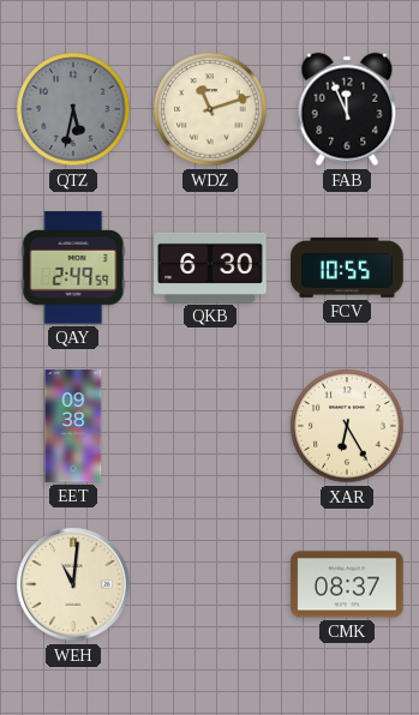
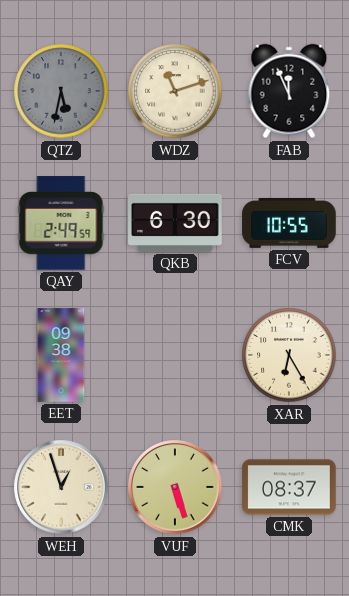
WEH: 11:01 -> 12:57
VUF: none -> 5:27
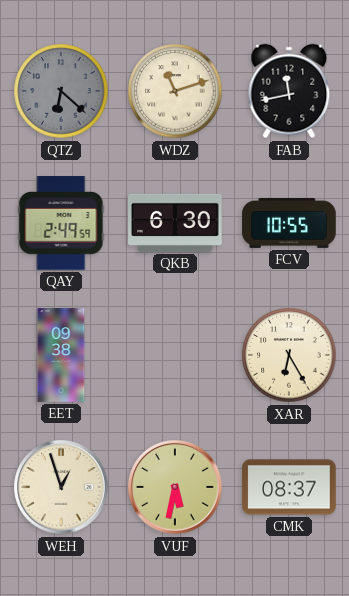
QTZ: 5:32 -> 6:22
FAB: 11:56 -> 11:43
VUF: 5:27 -> 5:32
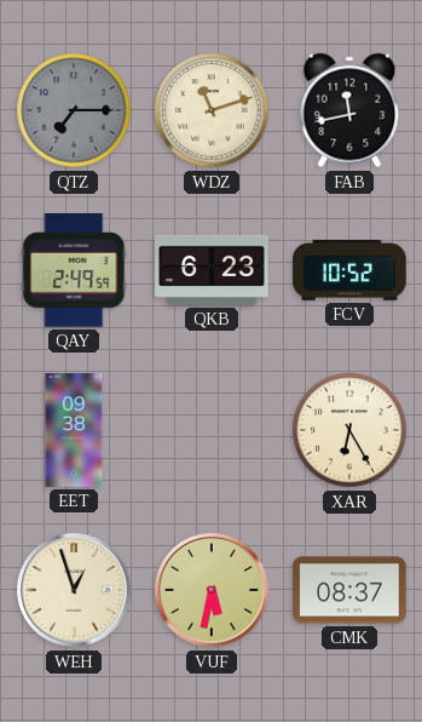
QTZ: 6:22 -> 7:15
QKB: 6:30 -> 6:23
FCV: 10:55 -> 10:52
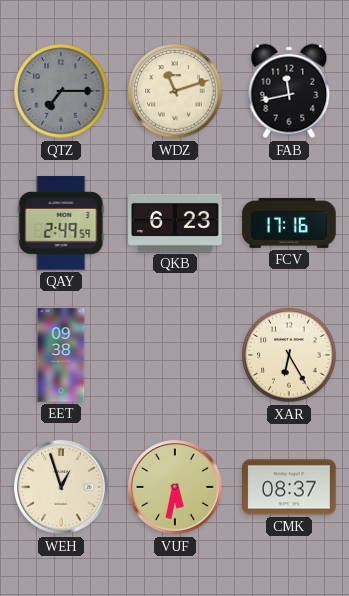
FCV: 10:52 -> 17:16
